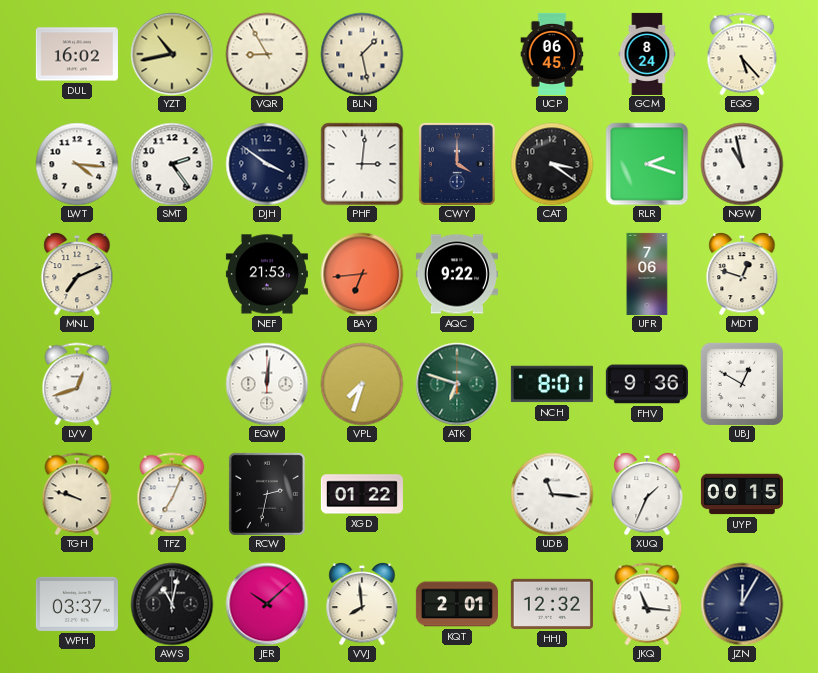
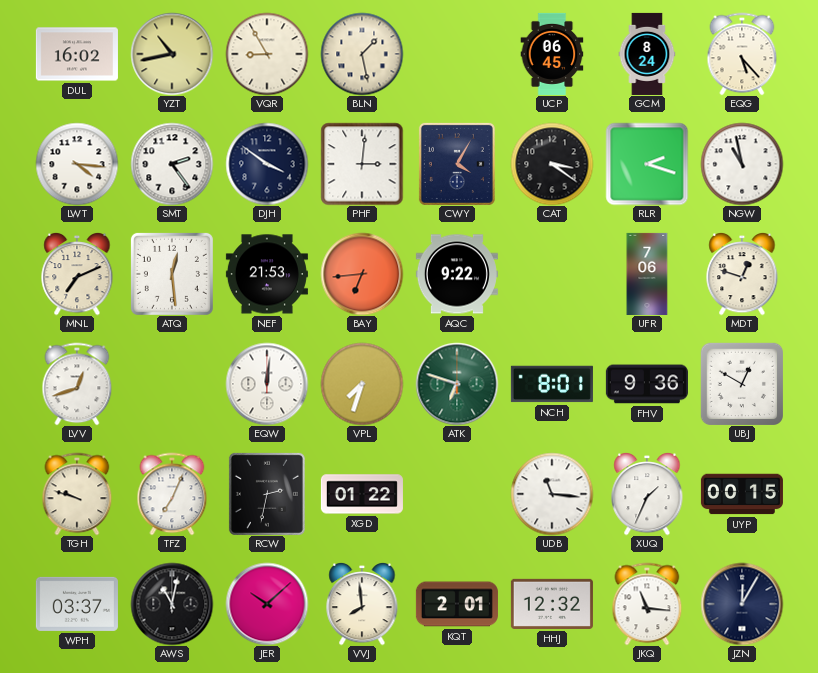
CWY: 4:00 -> 4:05
ATQ: none -> 12:29
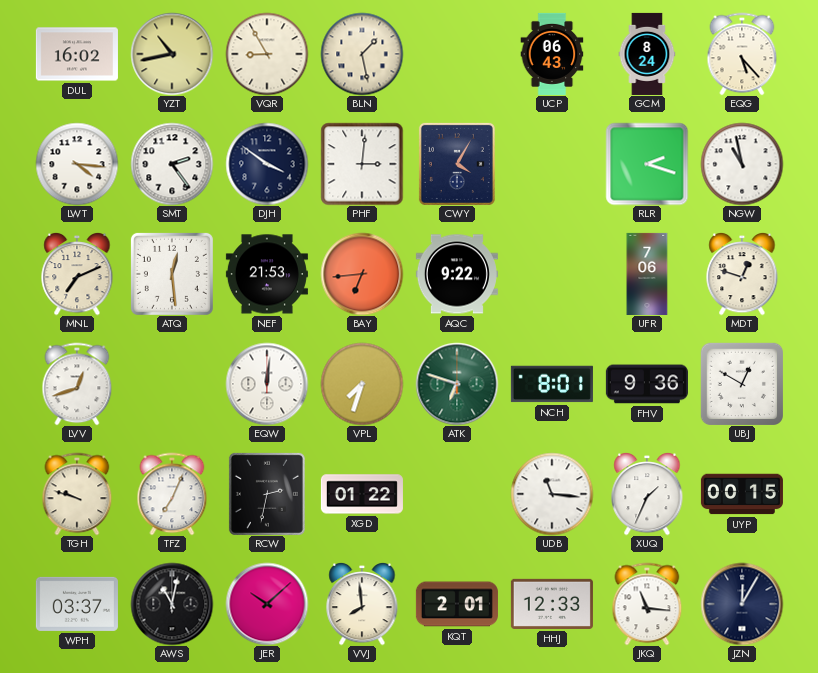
UCP: 06:45 -> 06:43
CAT: 3:21 -> none
HHJ: 12:32 -> 12:33
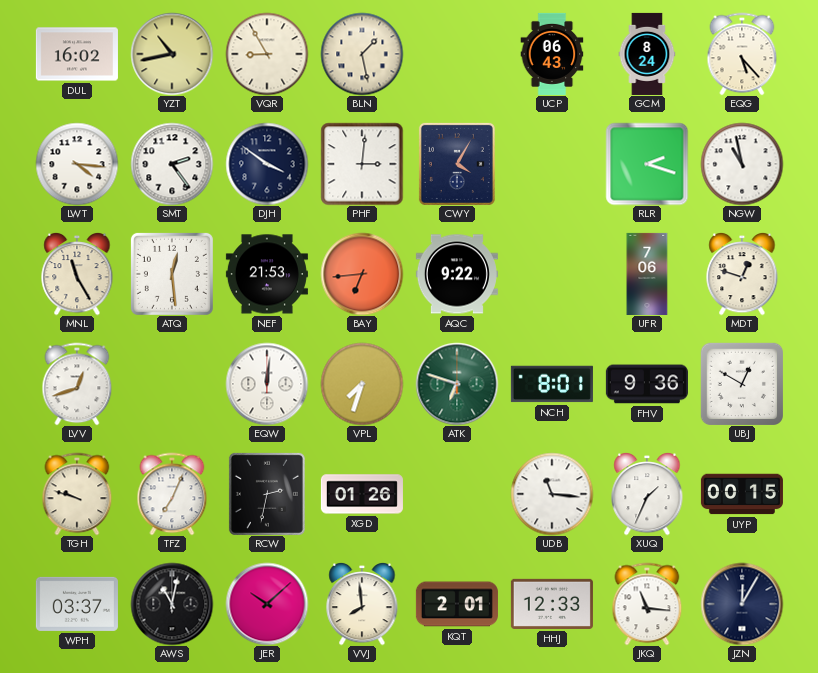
MNL: 7:11 -> 11:25
XGD: 01:22 -> 01:26
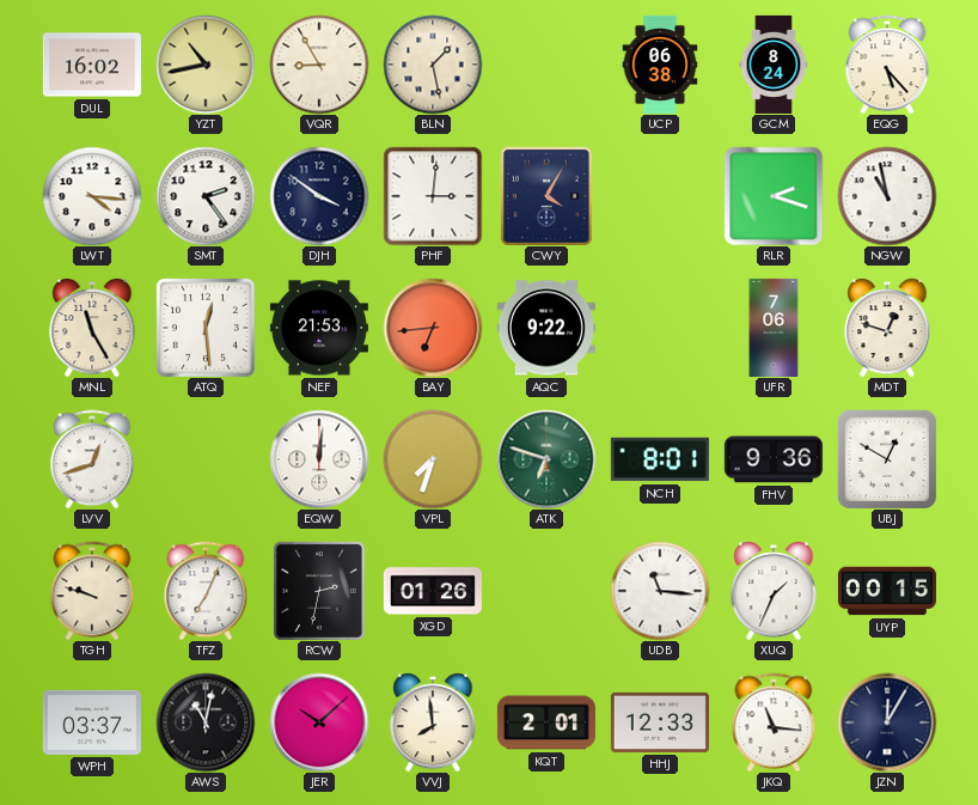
UCP: 06:43 -> 06:38
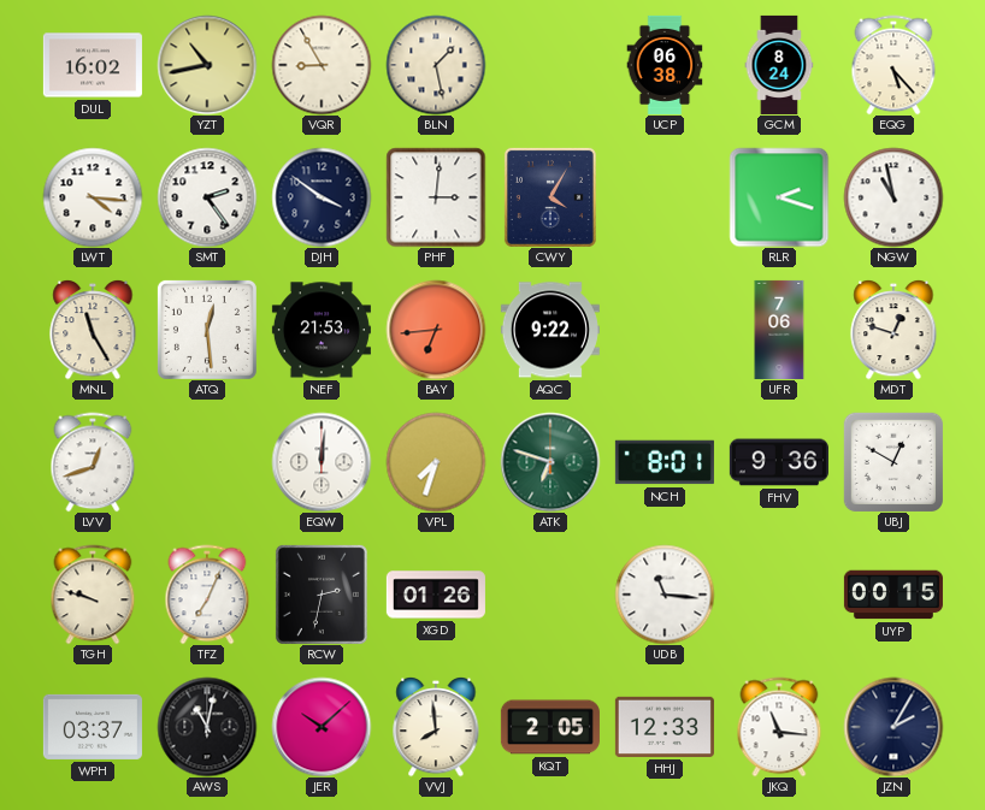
XUQ: 1:34 -> none
KQT: 2:01 -> 2:05
JZN: 12:05 -> 2:05
